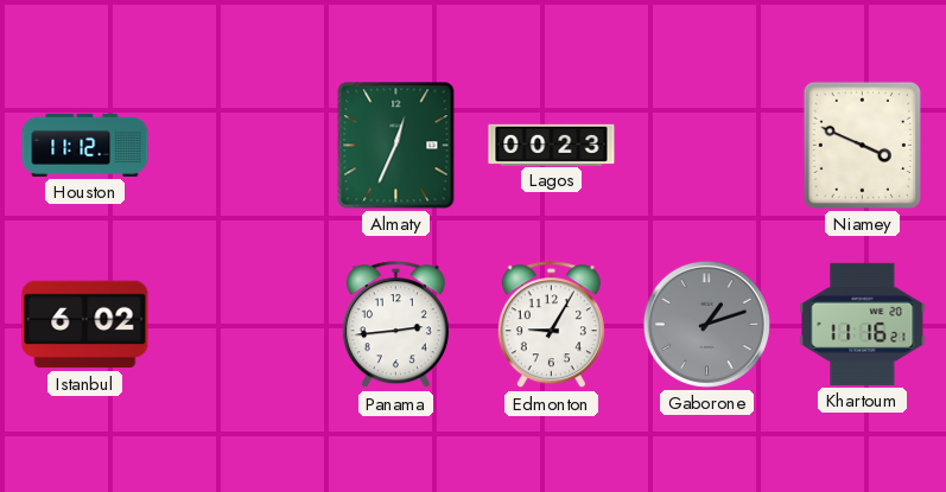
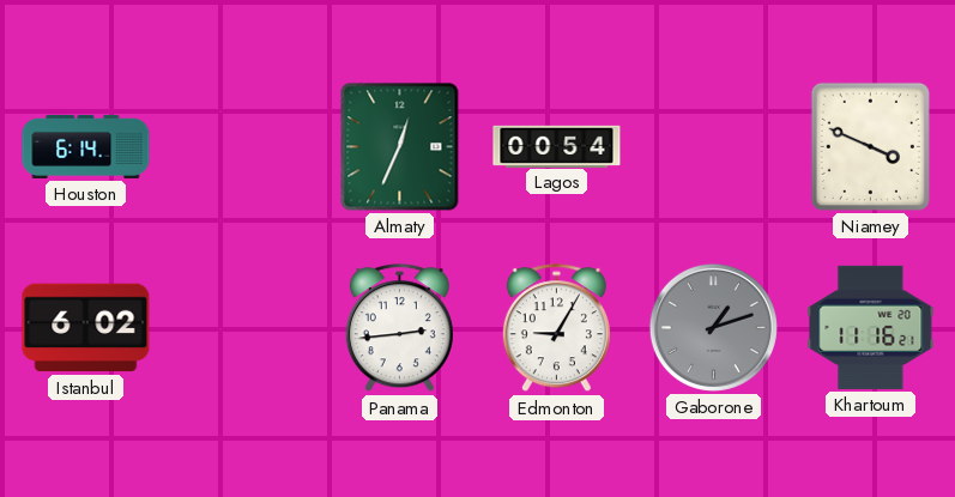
Houston: 11:12 -> 6:14
Lagos: 00:23 -> 00:54
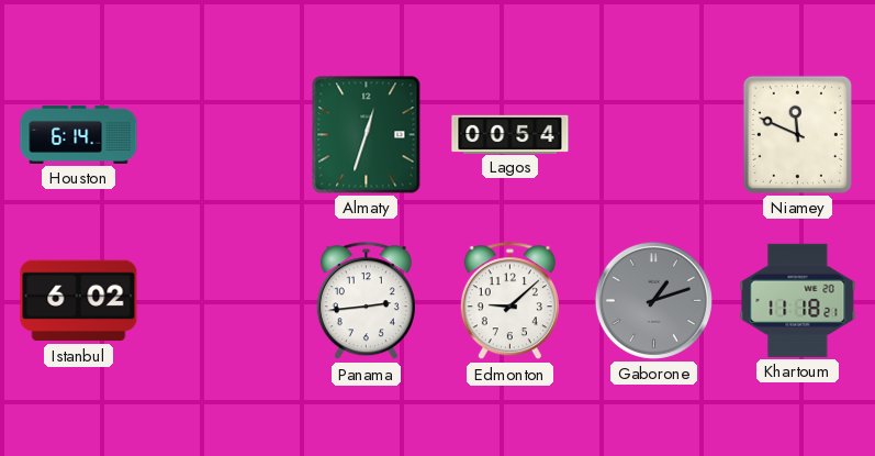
Almaty: 12:34 -> 12:33
Niamey: 3:49 -> 11:49
Edmonton: 9:05 -> 9:08
Khartoum: 11:16 -> 11:18
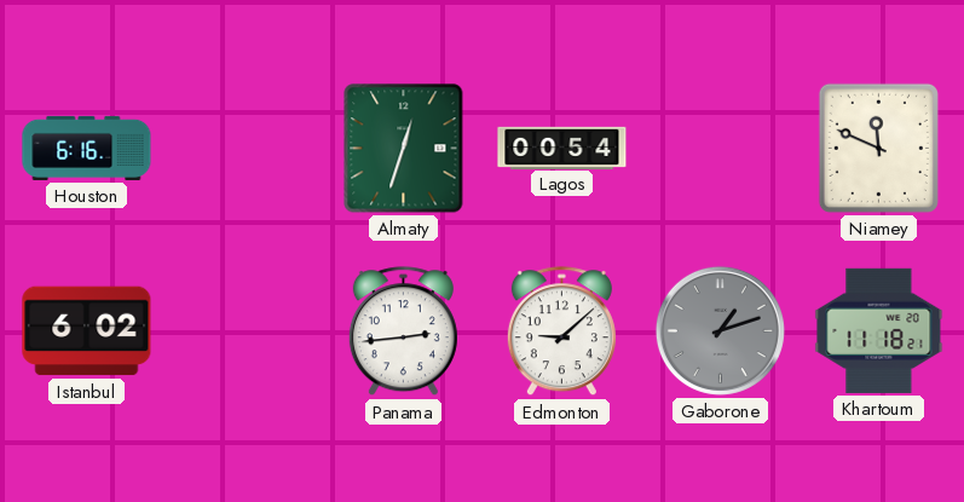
Houston: 6:14 -> 6:16
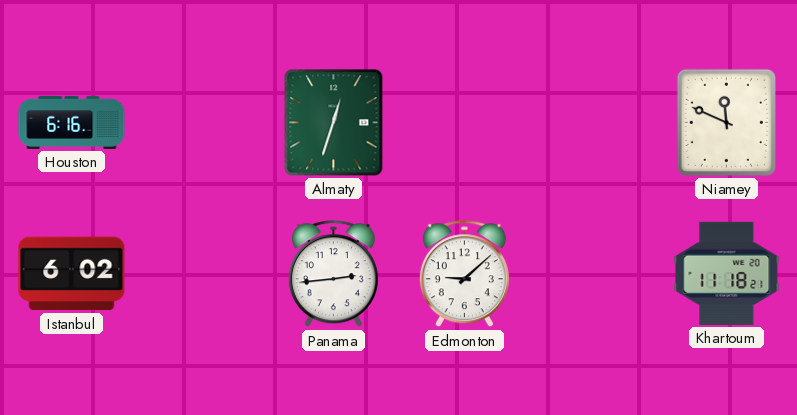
Lagos: 00:54 -> none
Gaborone: 1:12 -> none
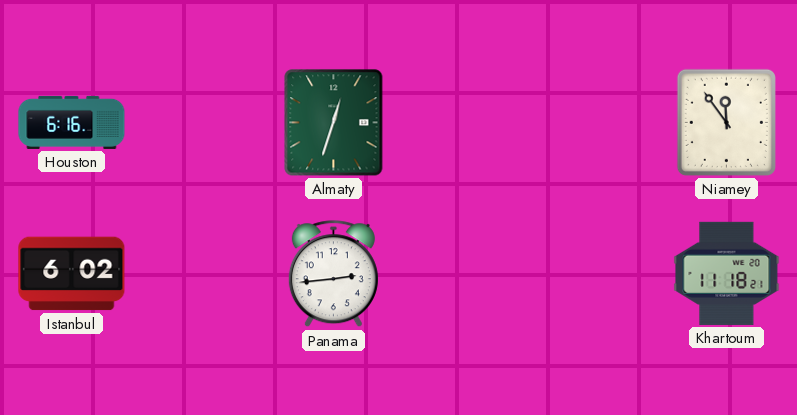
Niamey: 11:49 -> 11:54
Edmonton: 9:08 -> none
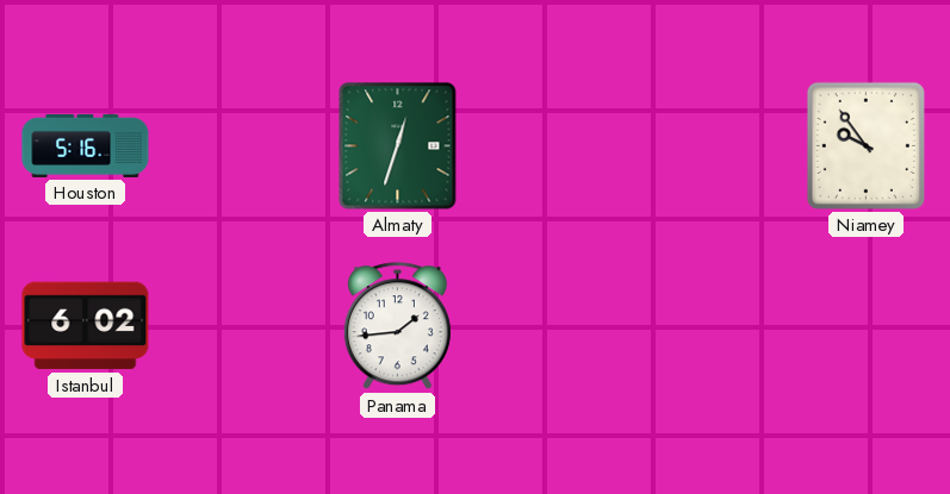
Houston: 6:16 -> 5:16
Niamey: 11:54 -> 9:54
Panama: 2:44 -> 1:44
Khartoum: 11:18 -> none
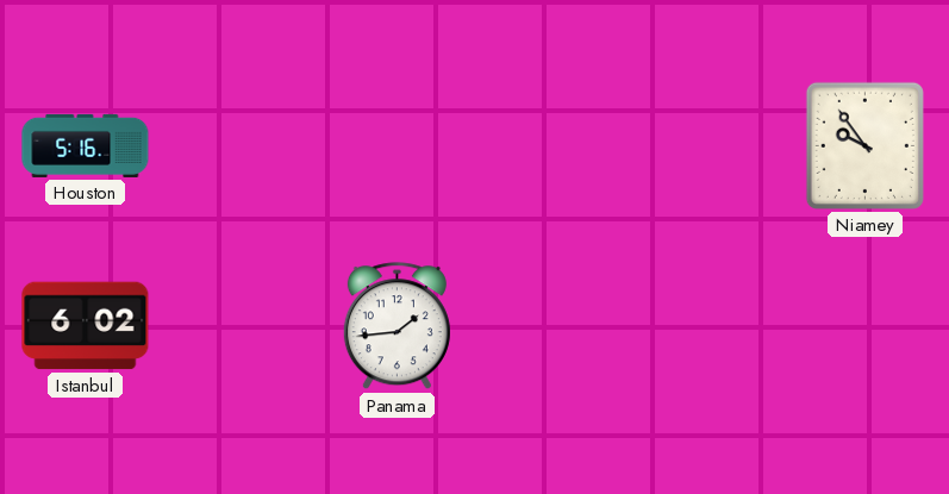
Almaty: 12:33 -> none
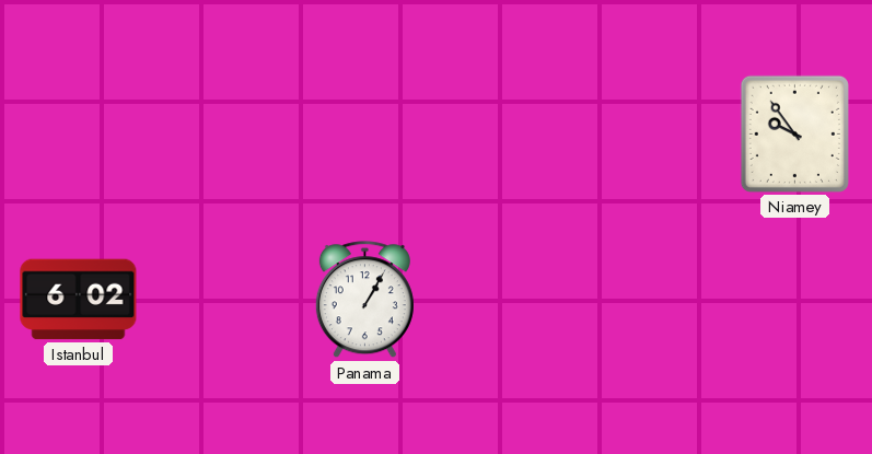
Houston: 5:16 -> none
Panama: 1:44 -> 1:05
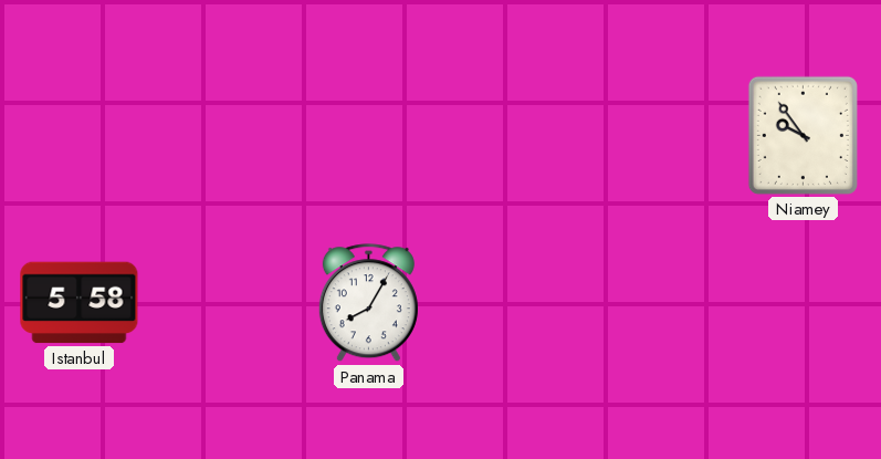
Istanbul: 6:02 -> 5:58
Panama: 1:05 -> 8:05
